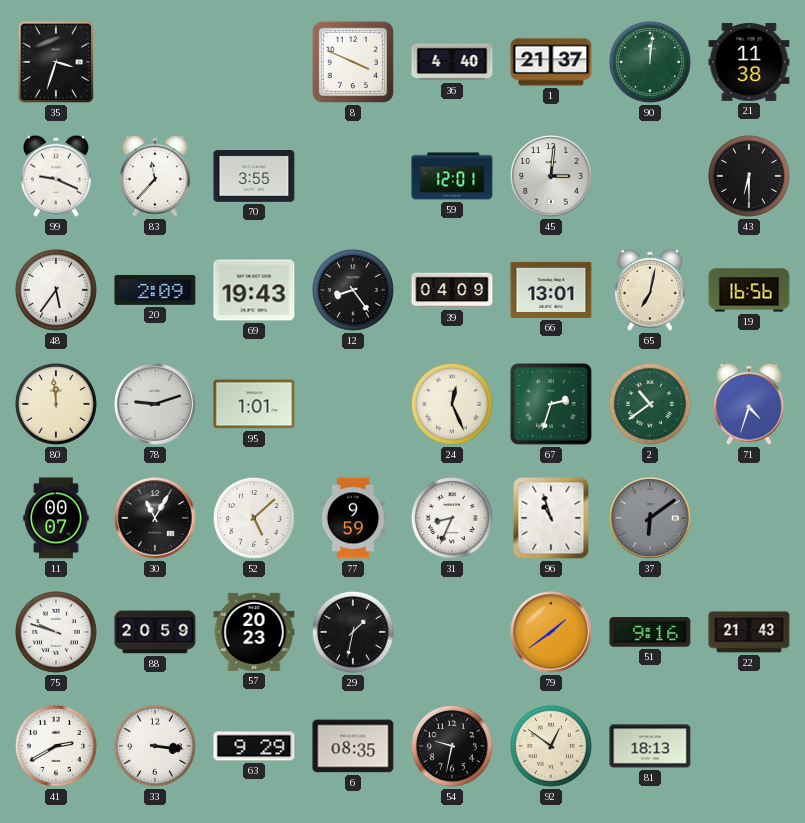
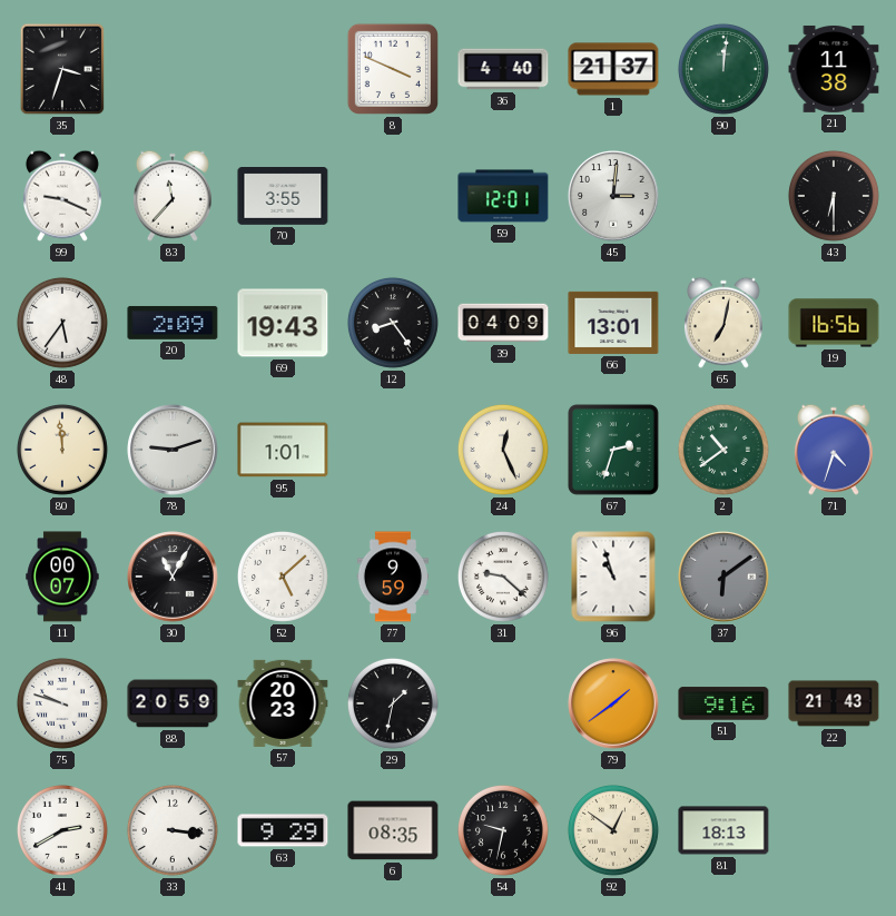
31: 8:34 -> 9:22
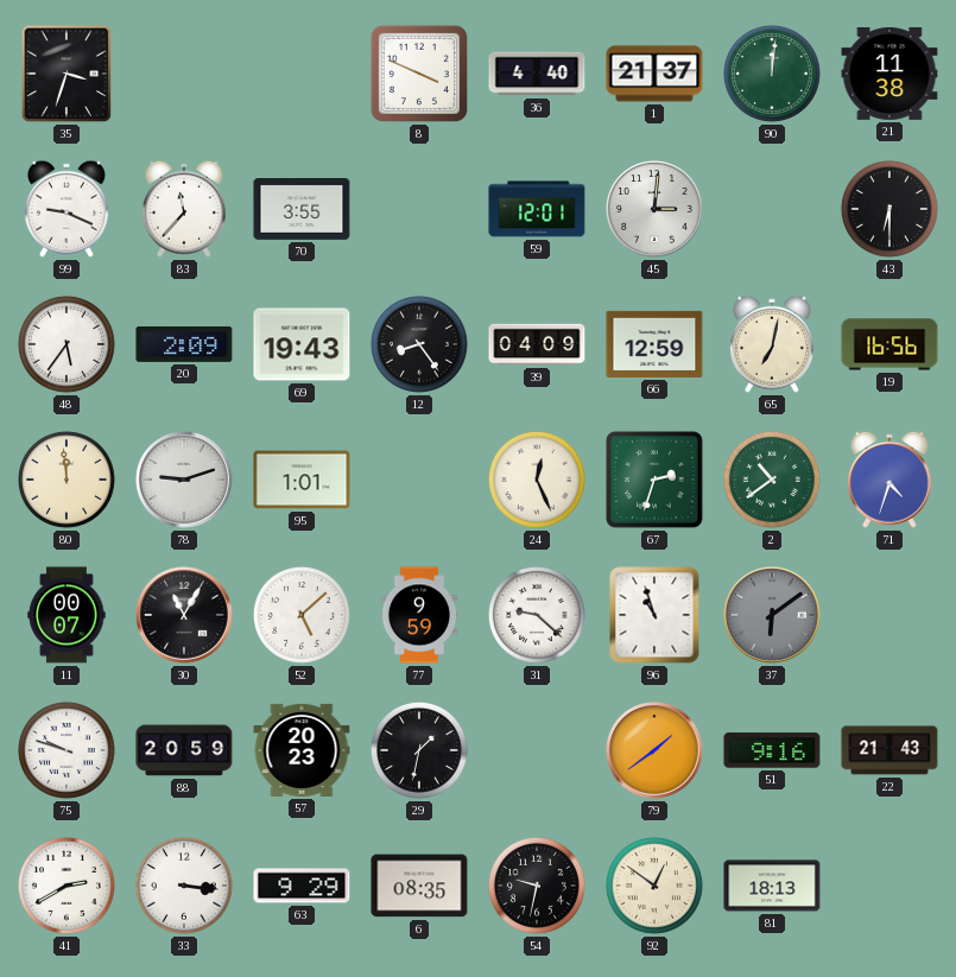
66: 13:01 -> 12:59
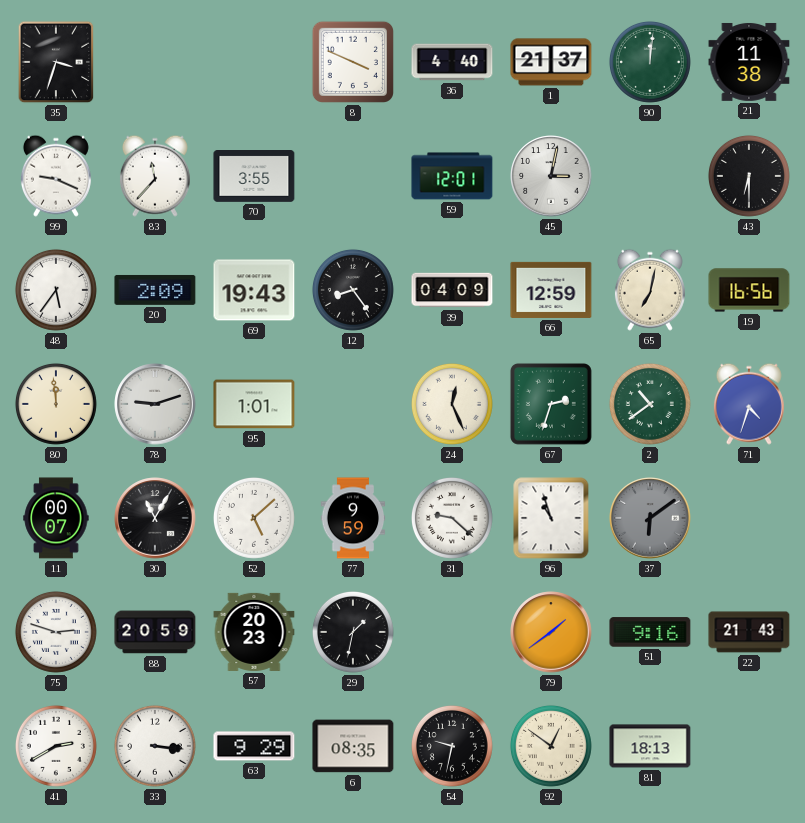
45: 3:01 -> 3:02
75: 9:48 -> 2:48
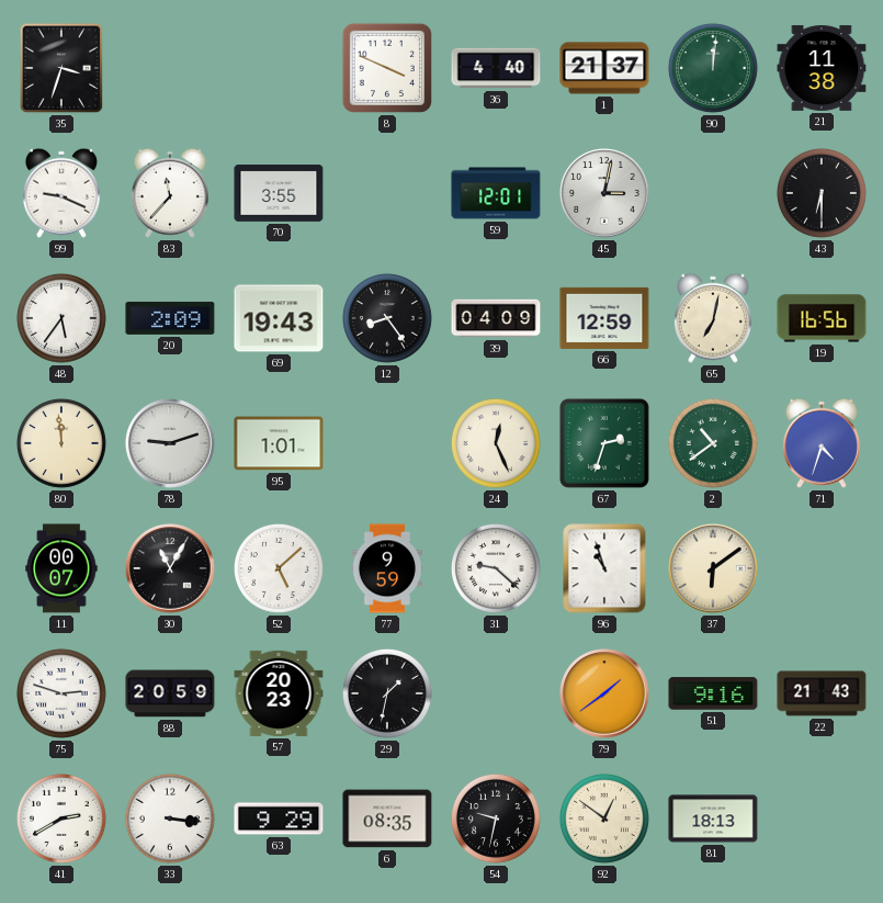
37 dial: grey -> cream
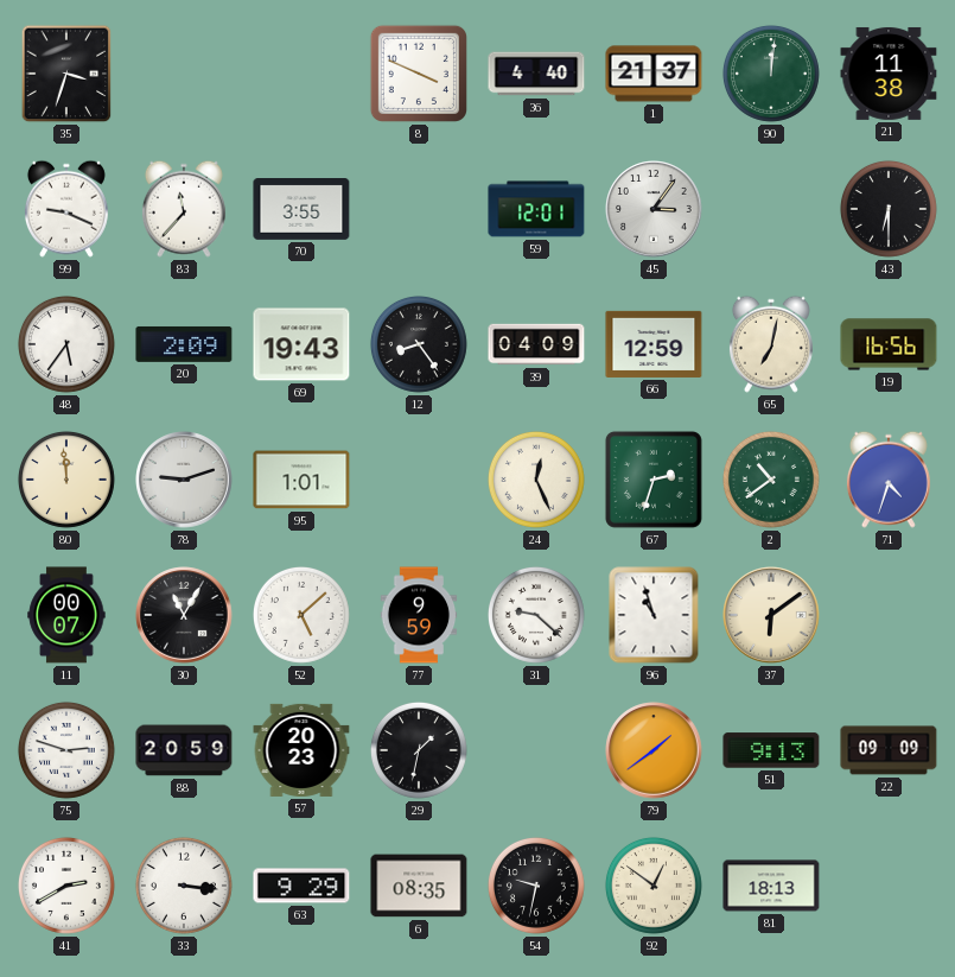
45: 3:02 -> 3:06
51: 9:16 -> 9:13
22: 21:43 -> 09:09
